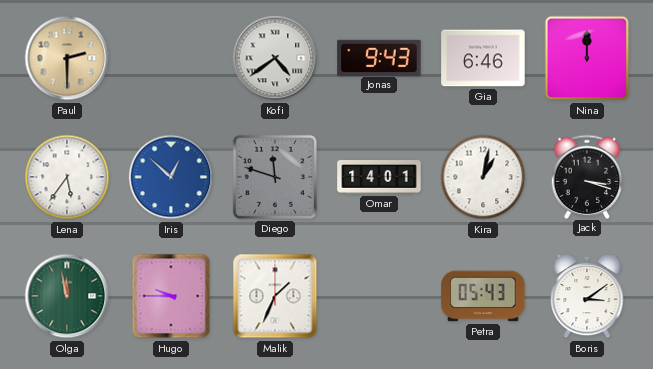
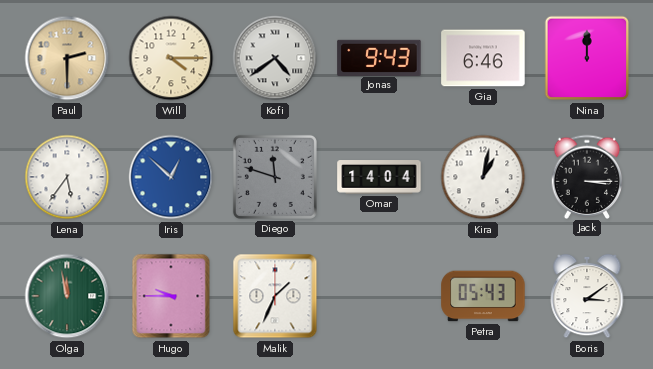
Will: none -> 4:15
Omar: 14:01 -> 14:04
Jack: 3:18 -> 3:15
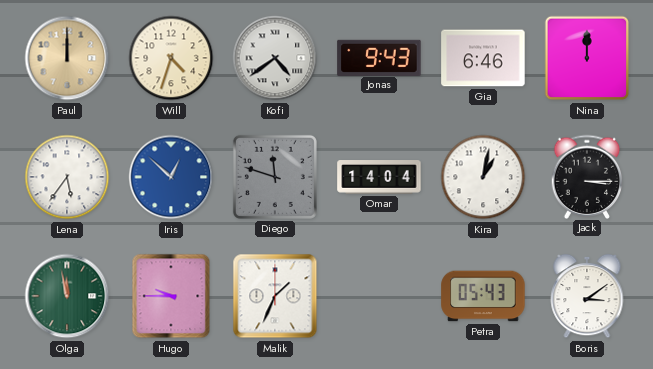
Paul: 2:30 -> 12:00
Will: 4:15 -> 4:33
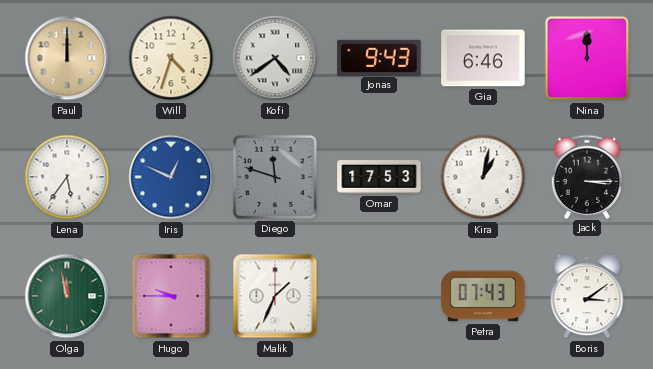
Iris: 12:52 -> 12:49
Omar: 14:04 -> 17:53
Petra: 05:43 -> 07:43
